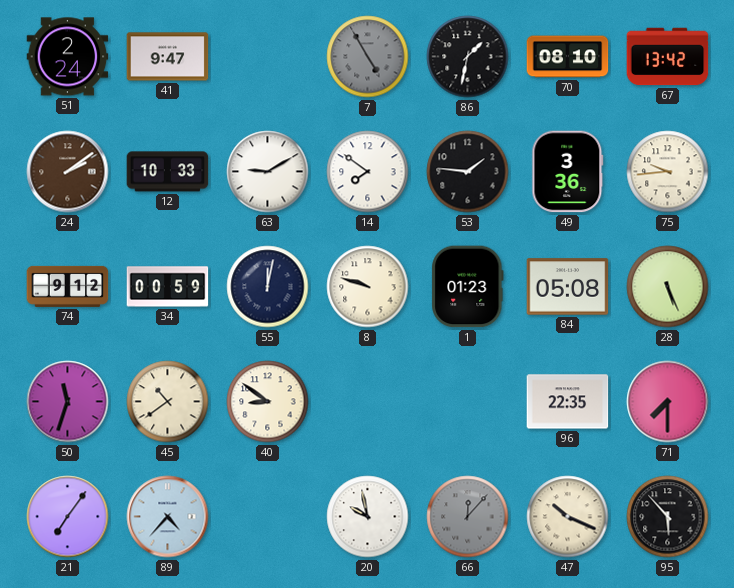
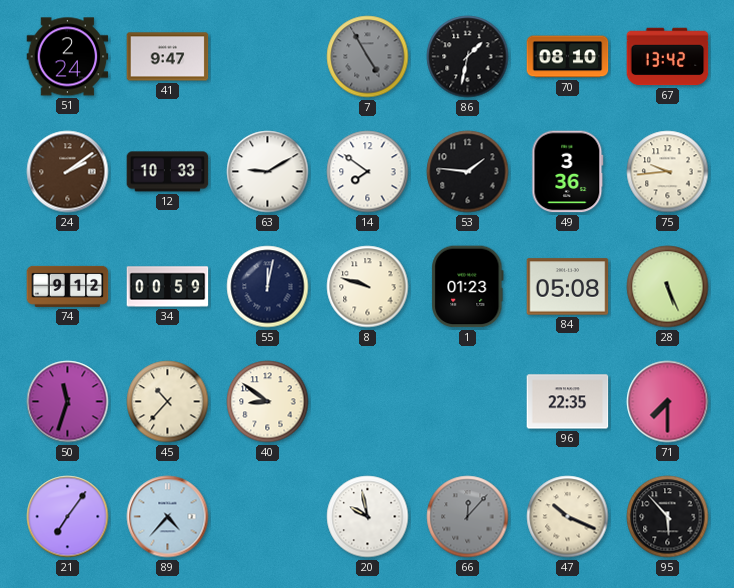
45: 10:39 -> 10:37
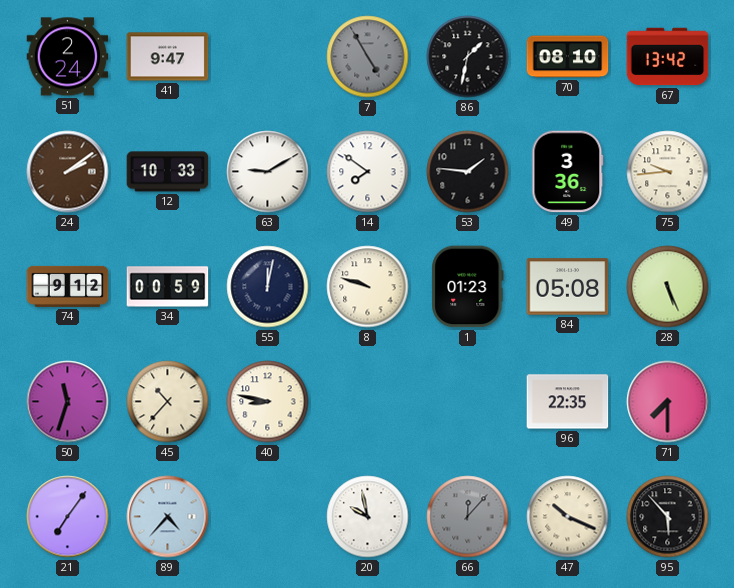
40: 8:51 -> 8:47
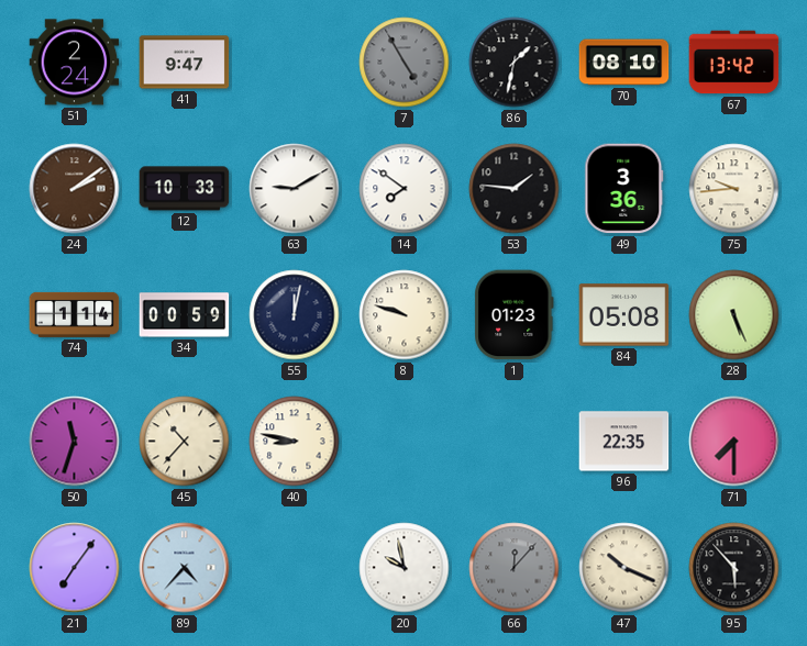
74: 9:12 -> 1:14
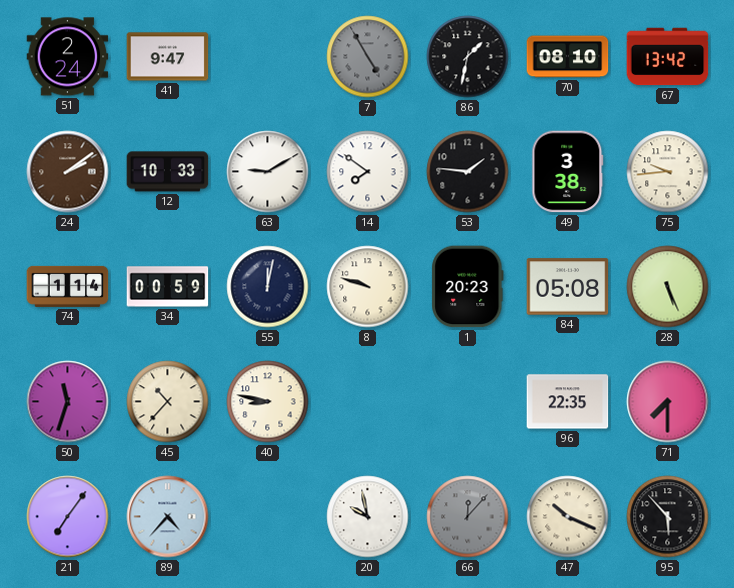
49: 3:36 -> 3:38
1: 01:23 -> 20:23
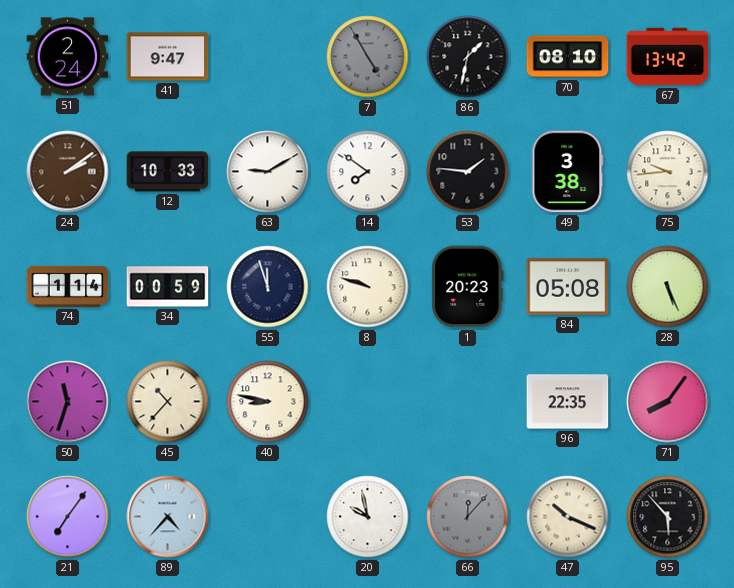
55: 12:02 -> 11:57
71: 7:30 -> 8:06
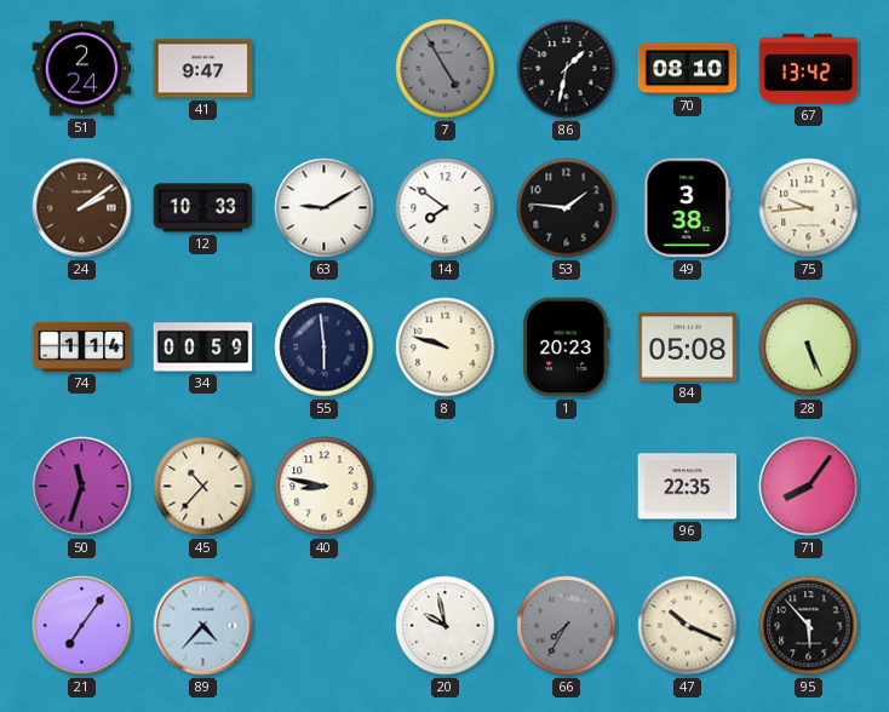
55: 11:57 -> 5:59
66: 12:07 -> 7:35
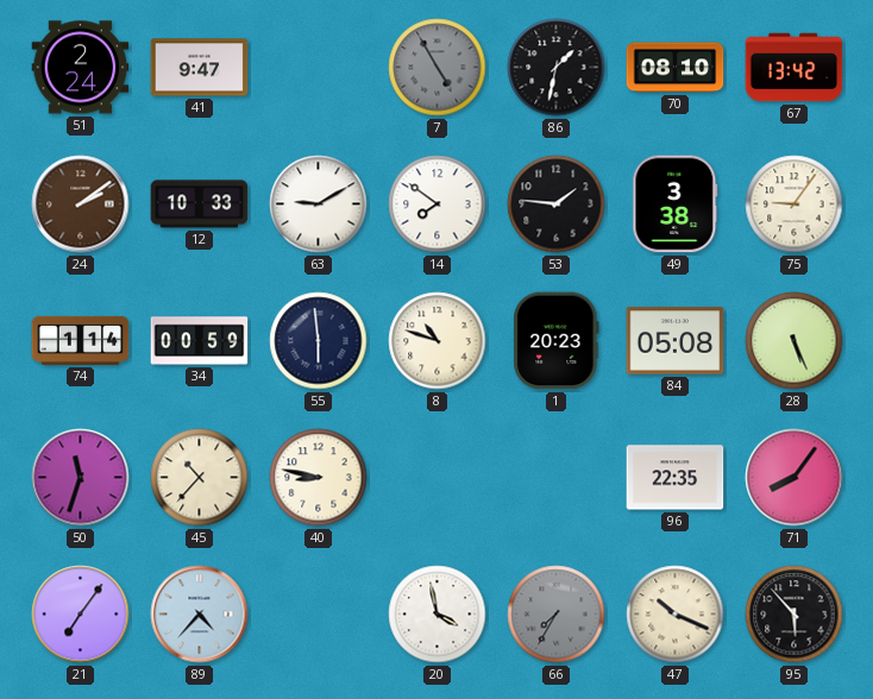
75: 9:44 -> 9:06
8: 9:48 -> 10:48
20: 9:58 -> 3:58
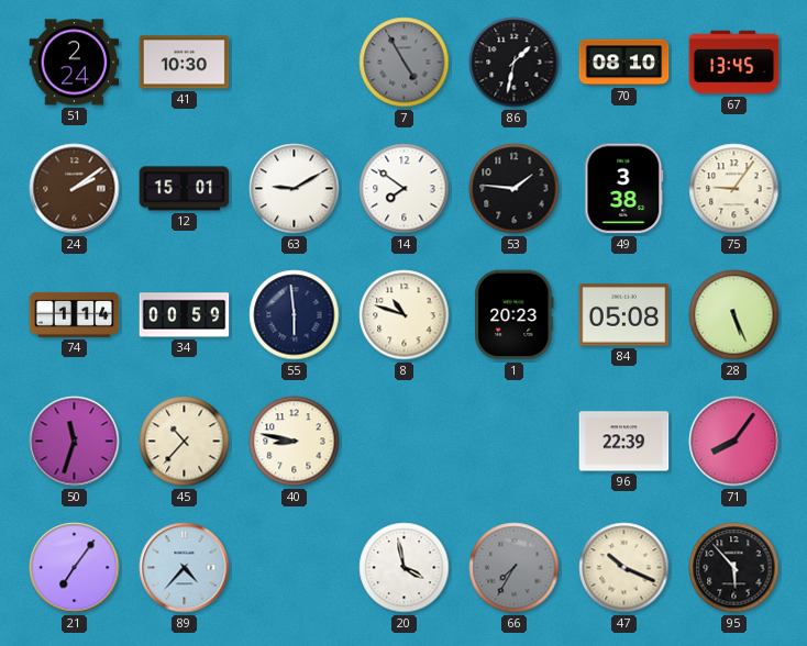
41: 9:47 -> 10:30
67: 13:42 -> 13:45
12: 10:33 -> 15:01
96: 22:35 -> 22:39
